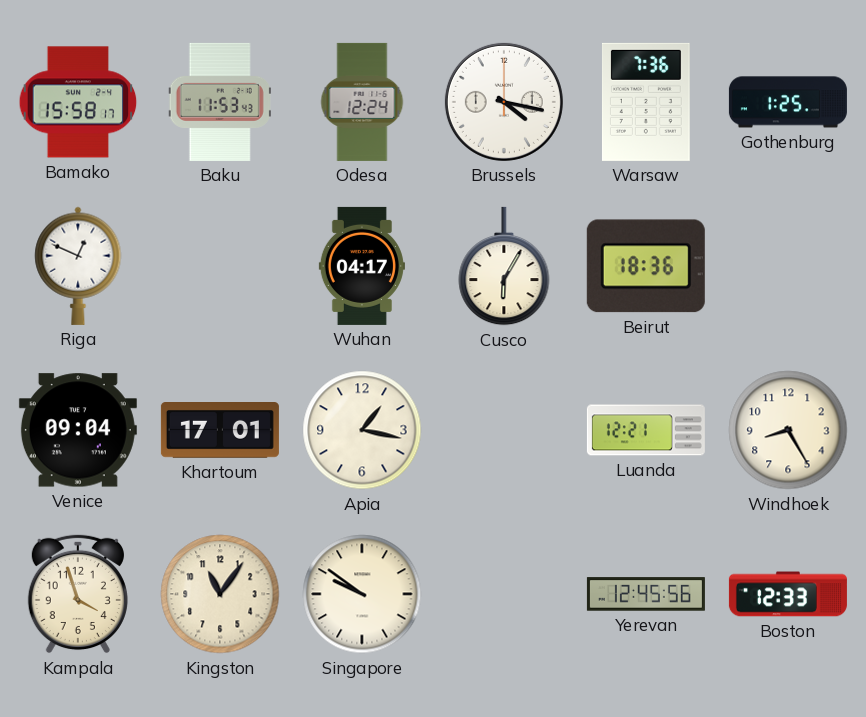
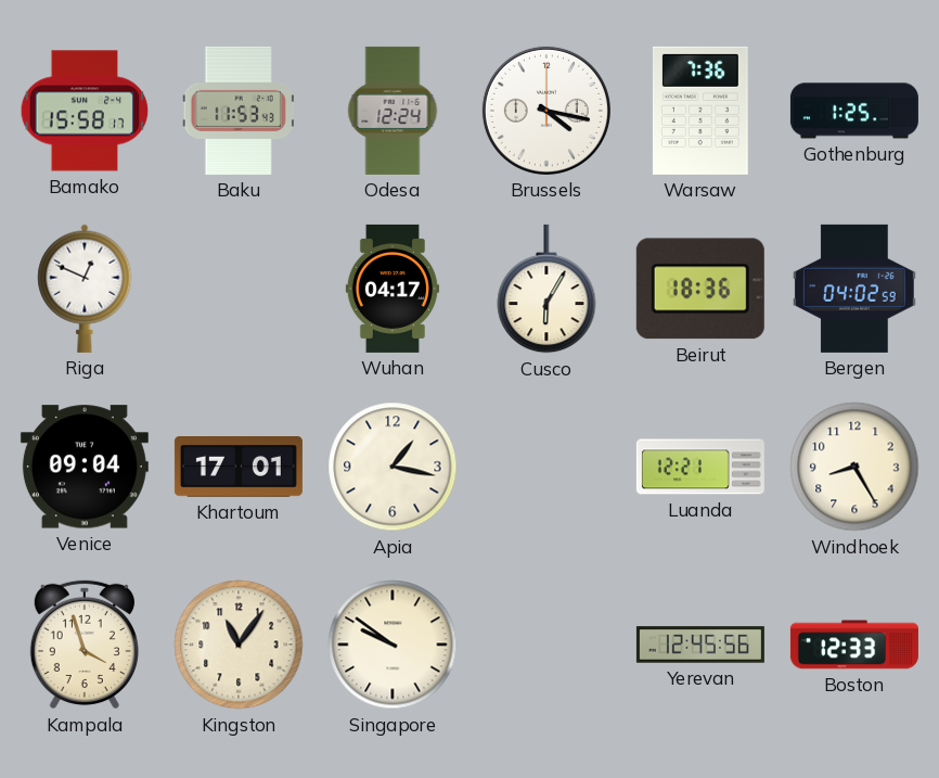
Bergen: none -> 04:02
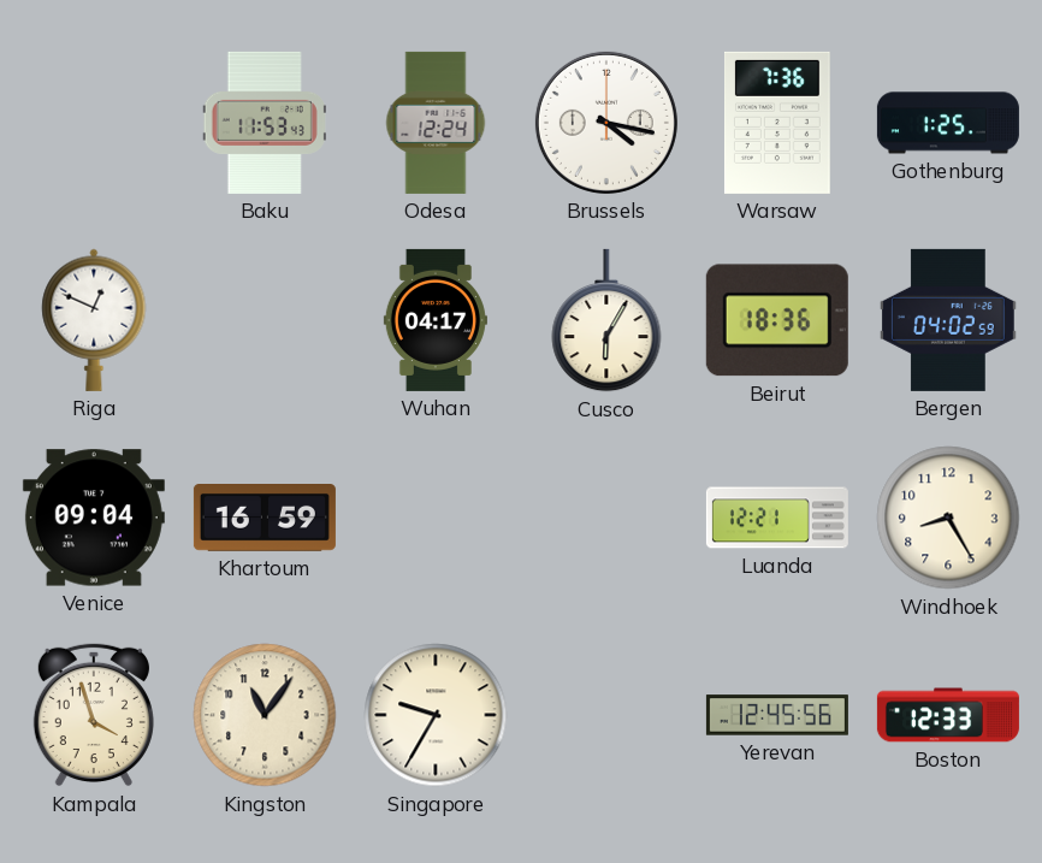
Bamako: 15:58 -> none
Khartoum: 17:01 -> 16:59
Apia: 1:17 -> none
Singapore: 9:51 -> 9:35
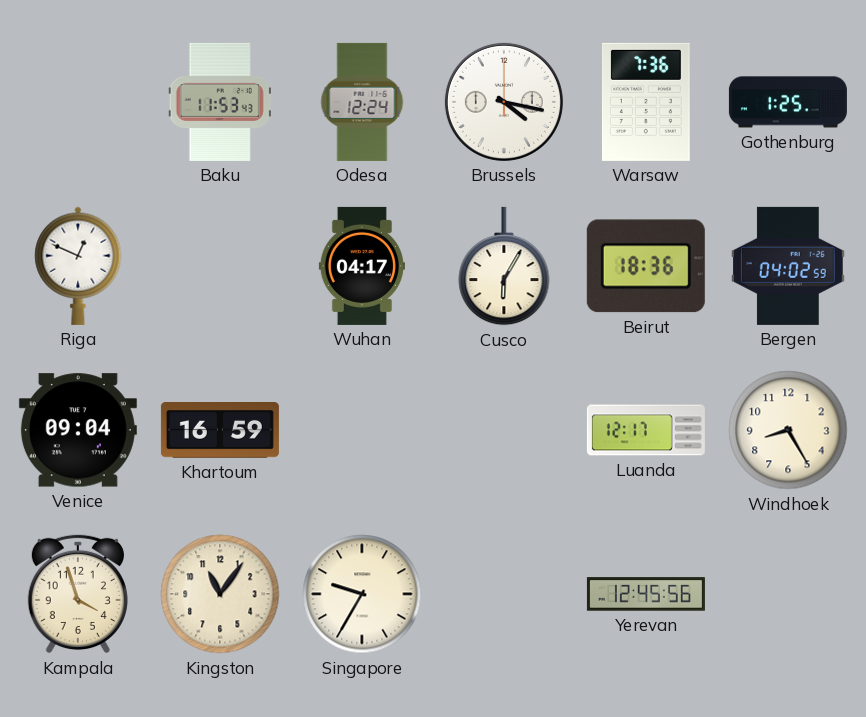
Luanda: 12:21 -> 12:17
Boston: 12:33 -> none
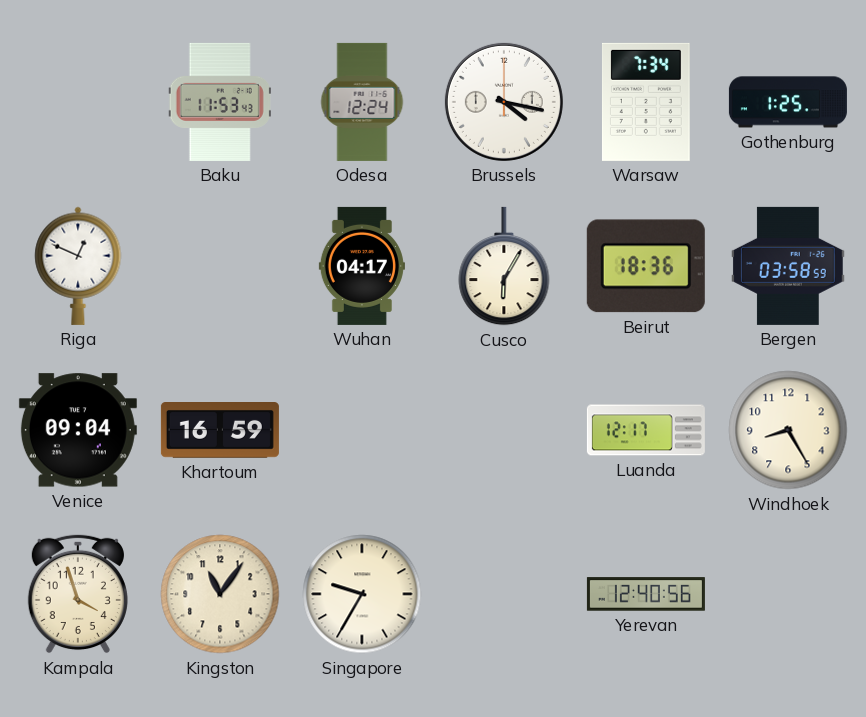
Warsaw: 7:36 -> 7:34
Bergen: 04:02 -> 03:58
Yerevan: 12:45 -> 12:40
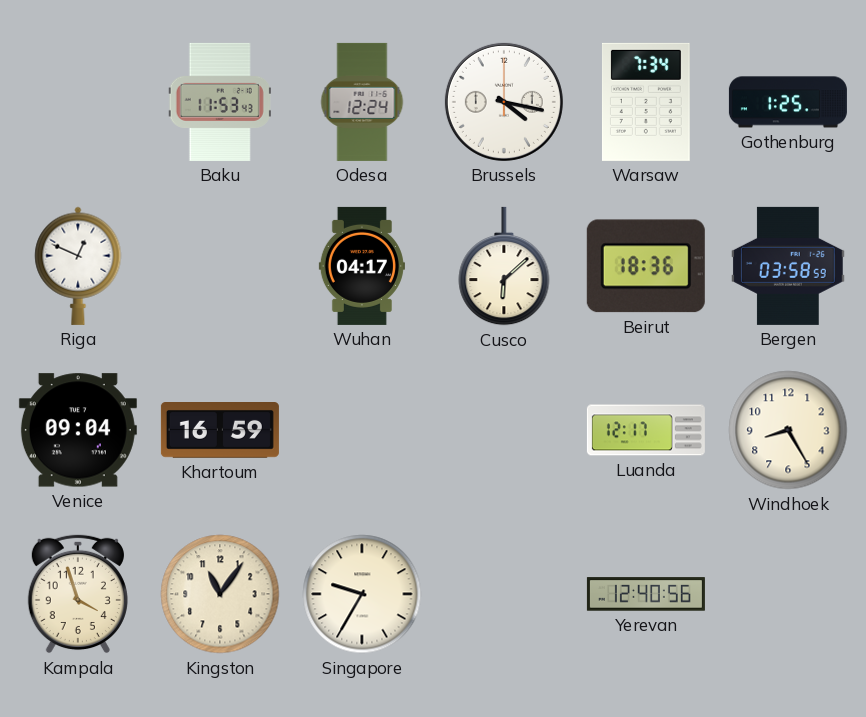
Cusco: 6:05 -> 6:08
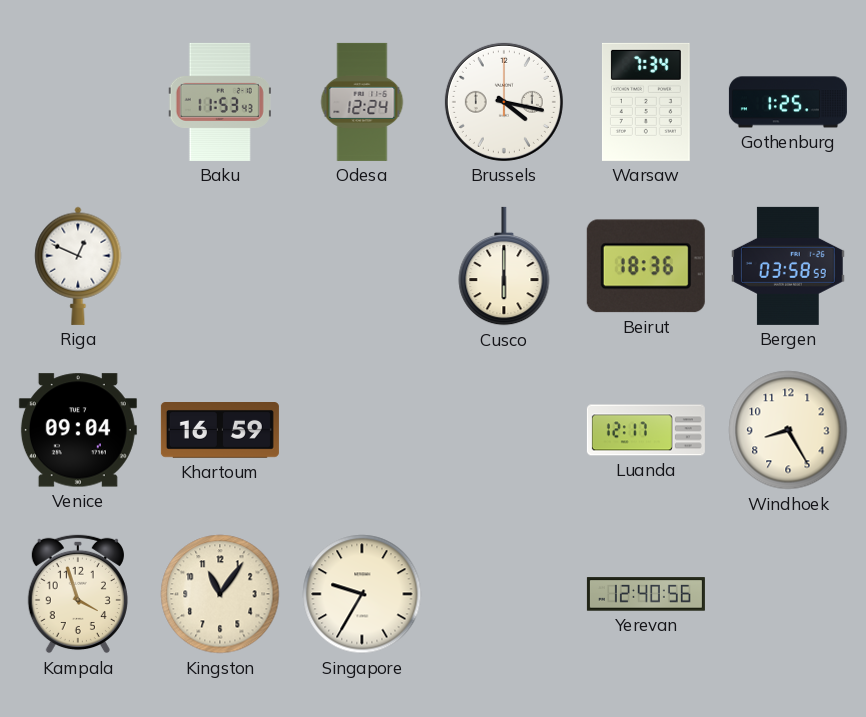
Wuhan: 04:17 -> none
Cusco: 6:08 -> 6:00
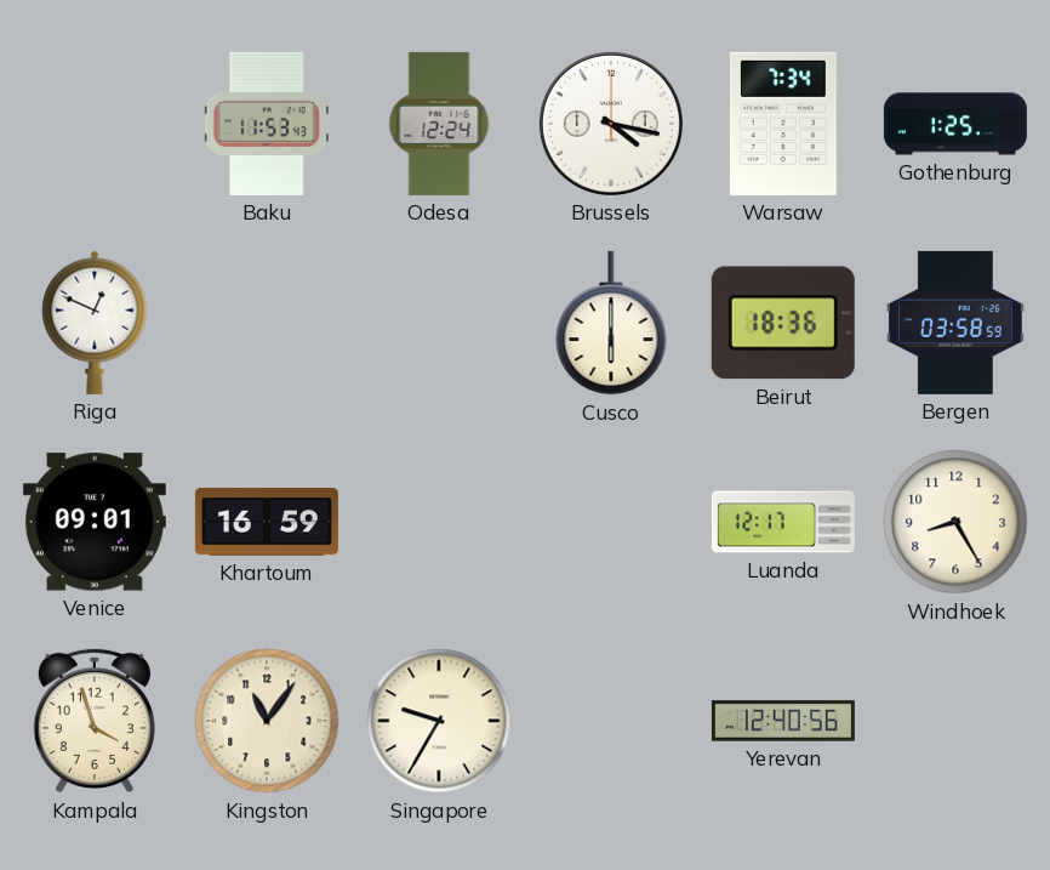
Venice: 09:04 -> 09:01
